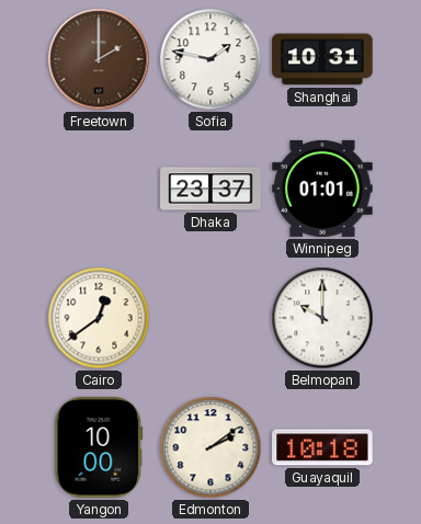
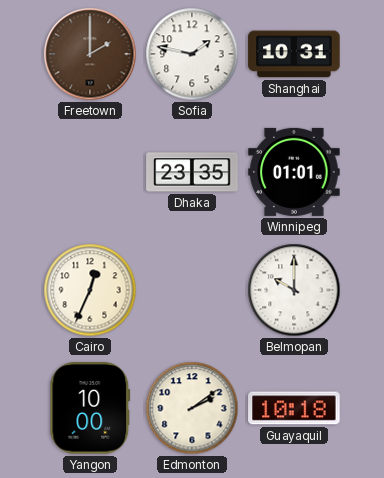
Dhaka: 23:37 -> 23:35
Cairo: 12:39 -> 12:34
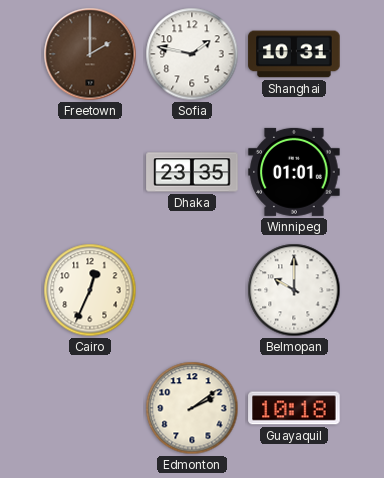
Yangon: 10:00 -> none
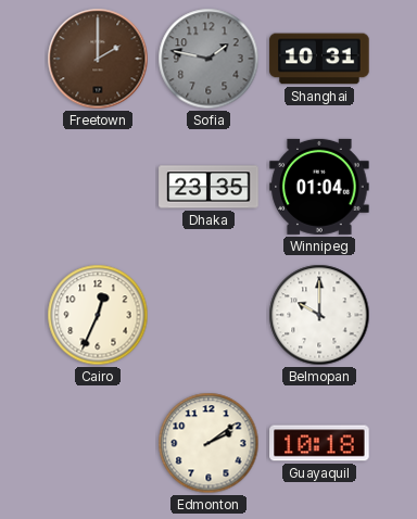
Sofia dial: white -> grey
Winnipeg: 01:01 -> 01:04
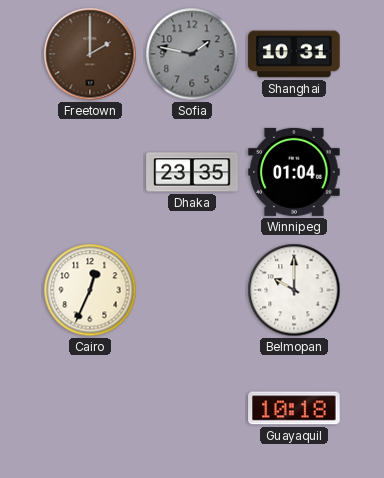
Edmonton: 2:09 -> none
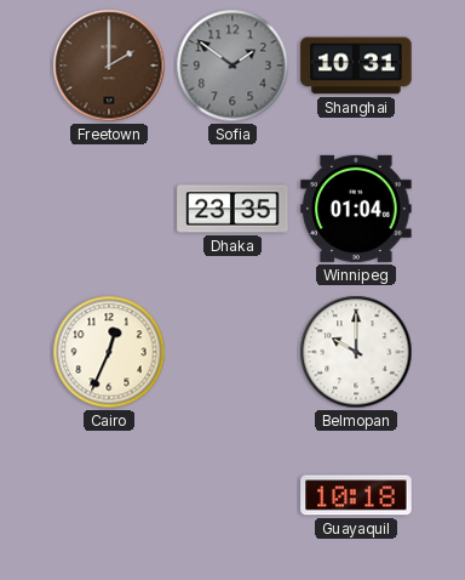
Sofia: 1:47 -> 1:51
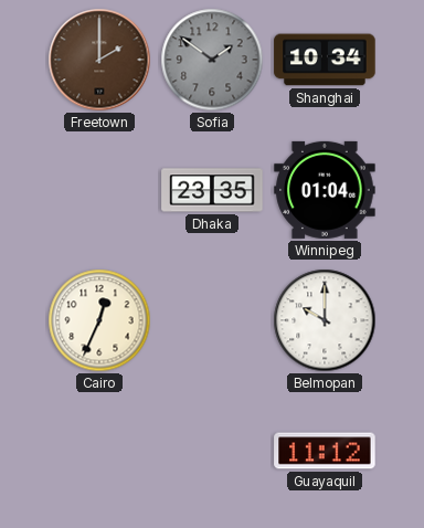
Shanghai: 10:31 -> 10:34
Guayaquil: 10:18 -> 11:12
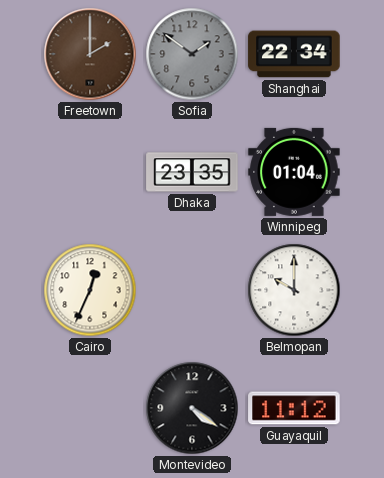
Shanghai: 10:34 -> 22:34
Montevideo: none -> 4:21
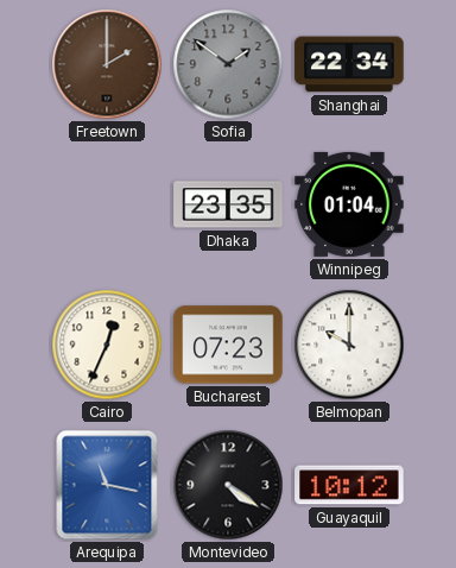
Bucharest: none -> 07:23
Arequipa: none -> 11:17
Guayaquil: 11:12 -> 10:12
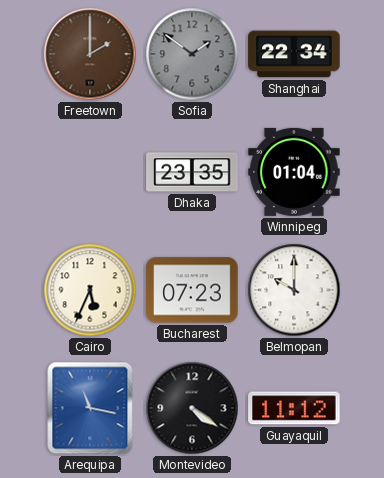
Cairo: 12:34 -> 5:34
Guayaquil: 10:12 -> 11:12
